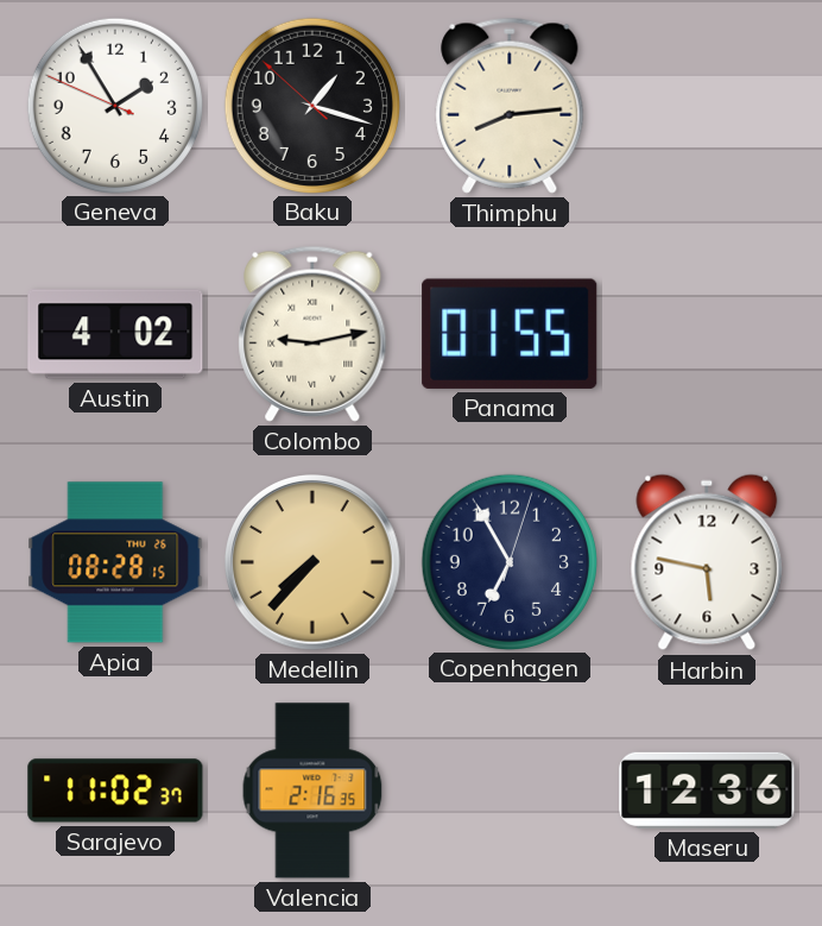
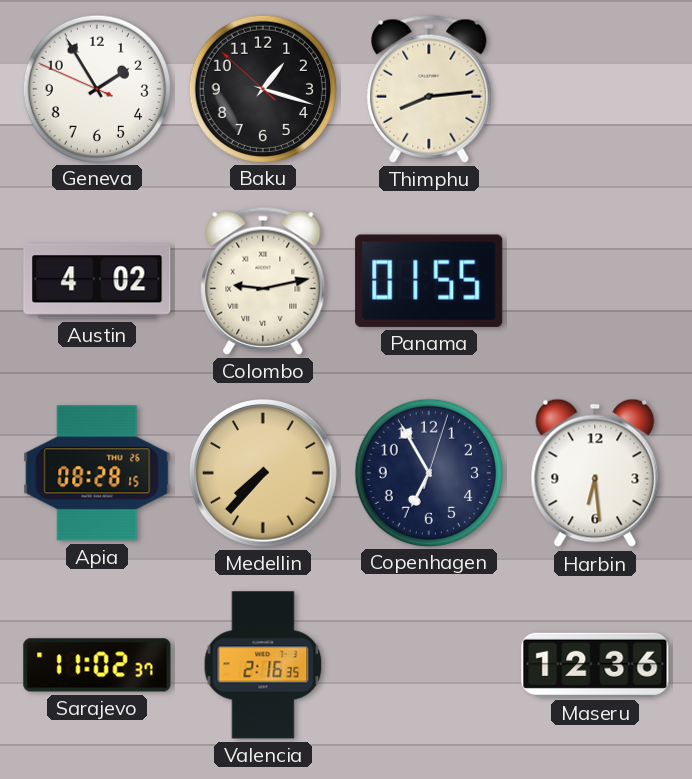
Harbin: 5:47 -> 6:29
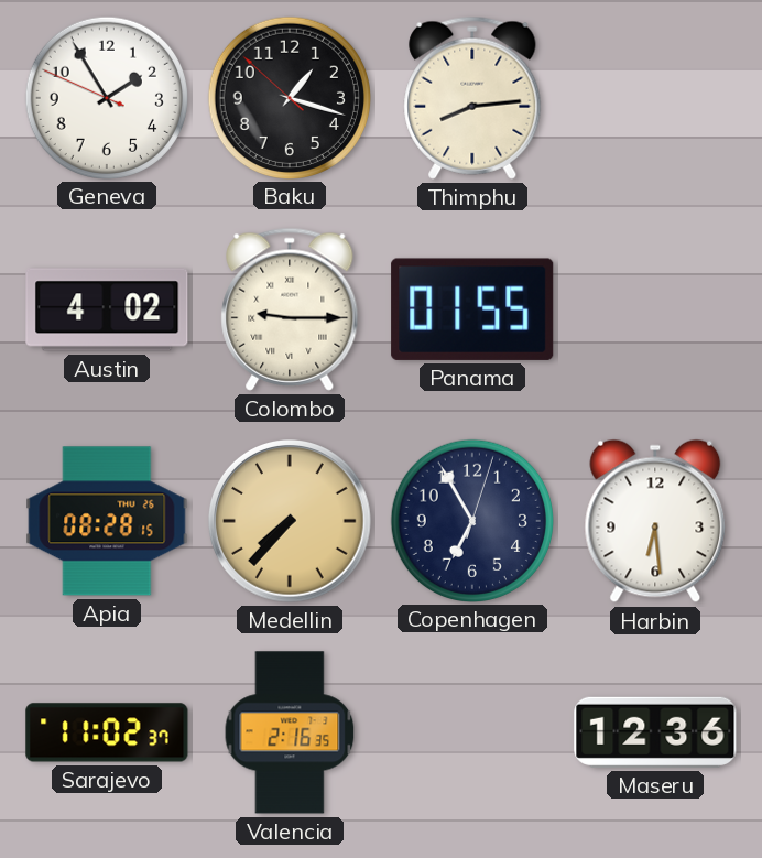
Colombo: 9:13 -> 9:15
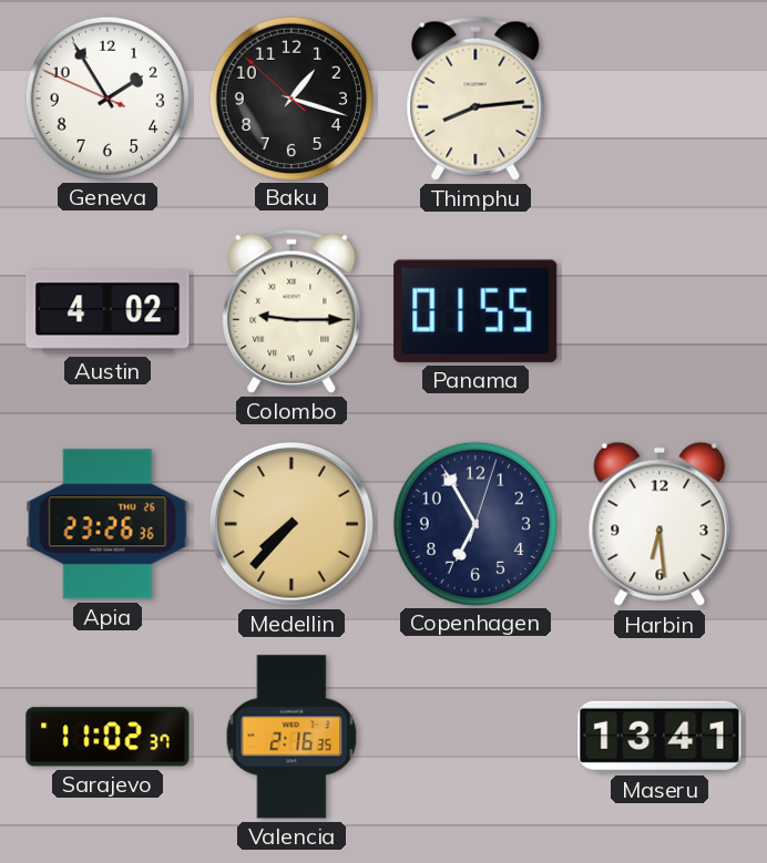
Apia: 08:28 -> 23:26
Maseru: 12:36 -> 13:41
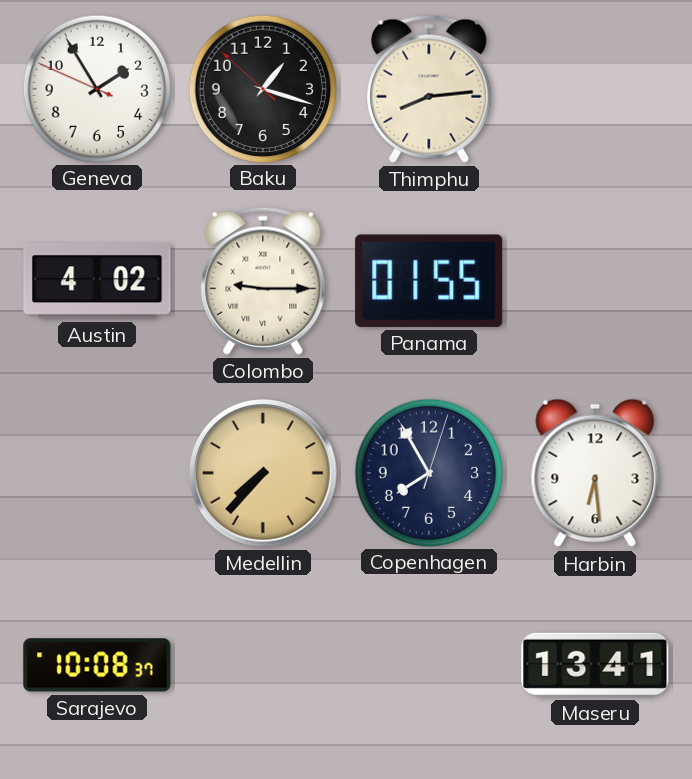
Apia: 23:26 -> none
Copenhagen: 6:55 -> 7:55
Sarajevo: 11:02 -> 10:08
Valencia: 2:16 -> none
